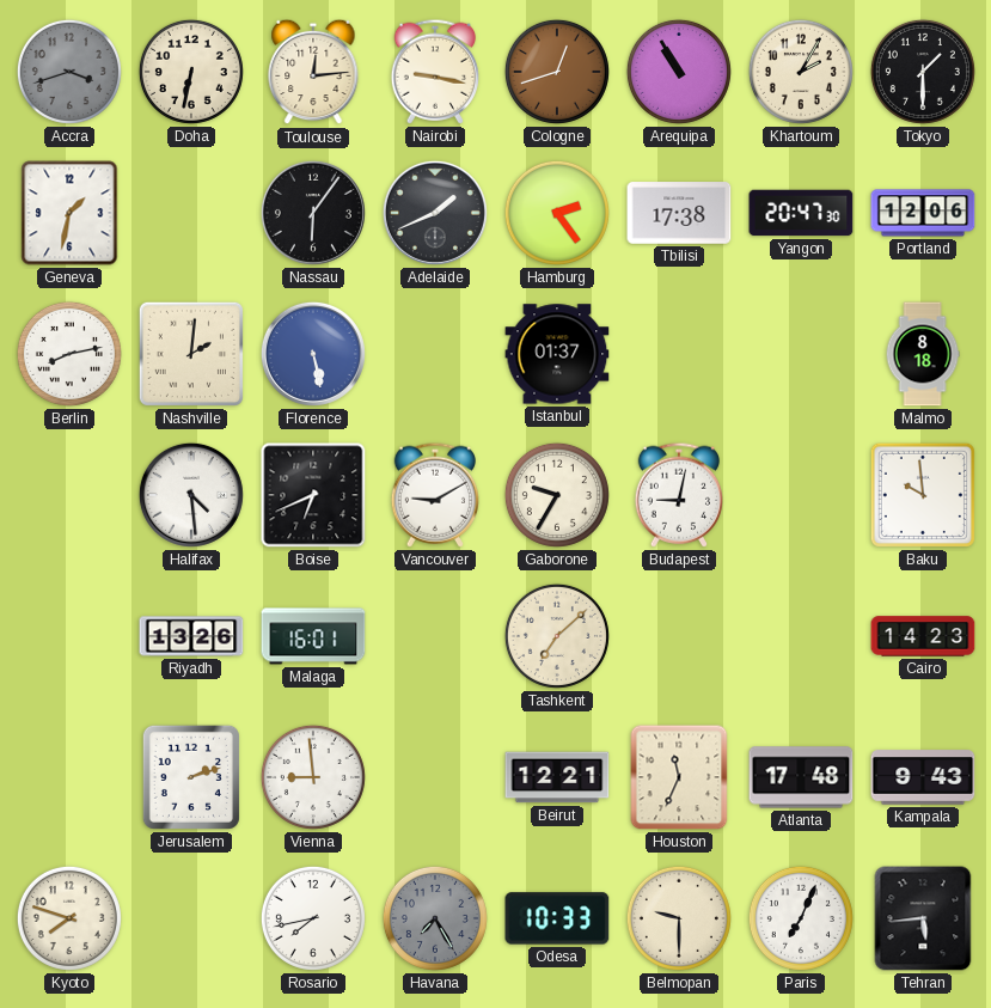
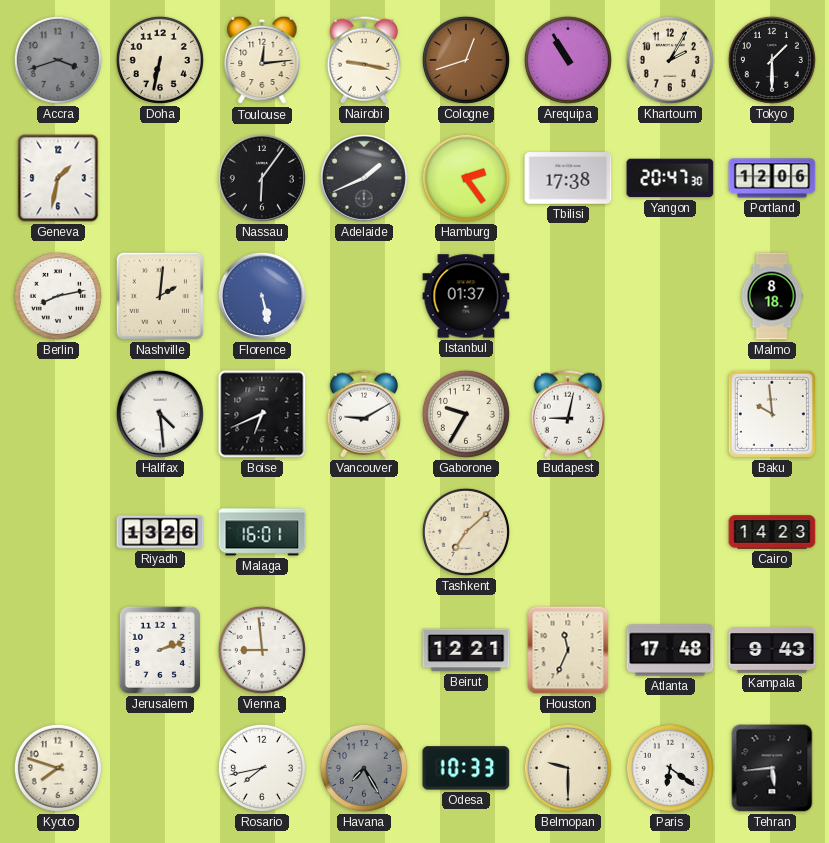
Paris: 7:04 -> 6:21
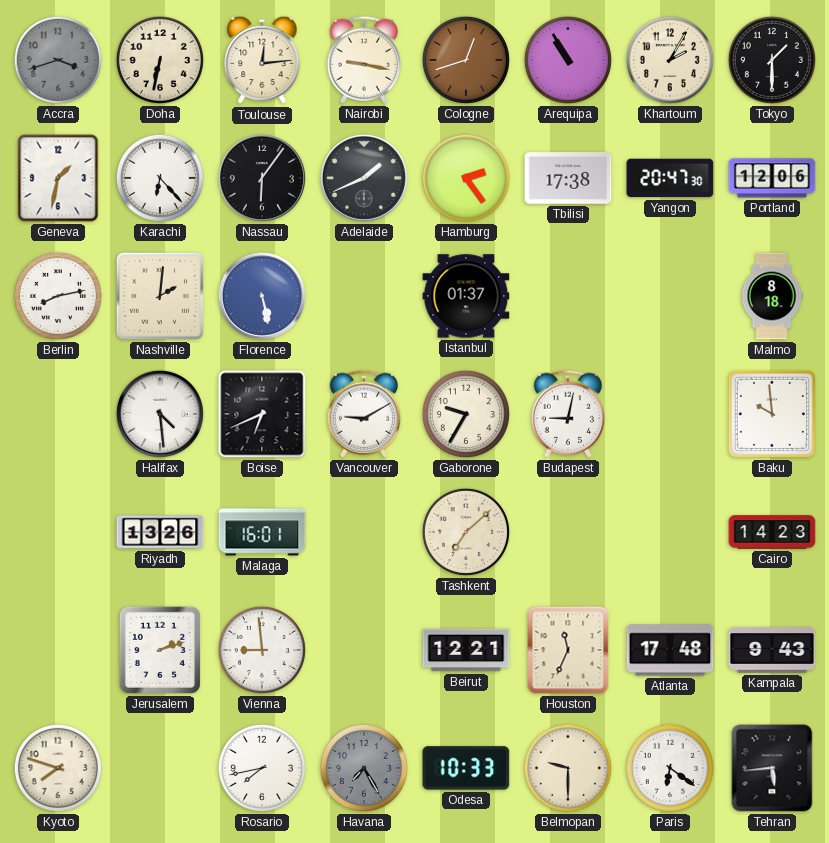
Karachi: none -> 6:23
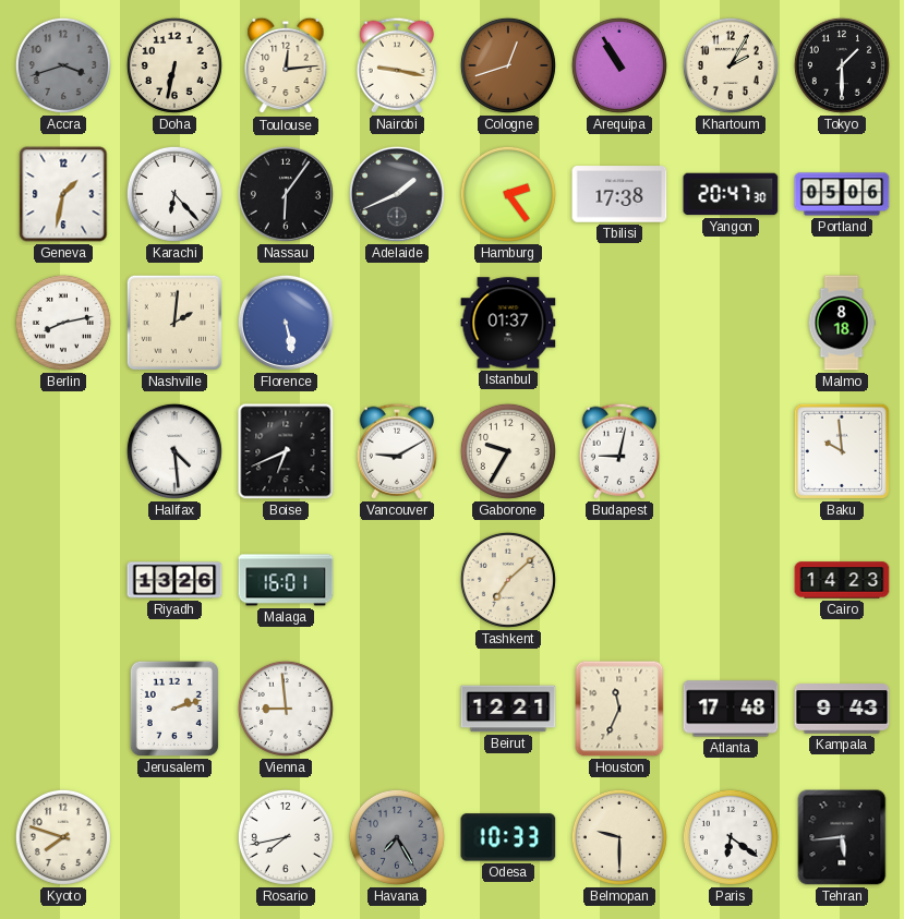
Portland: 12:06 -> 05:06
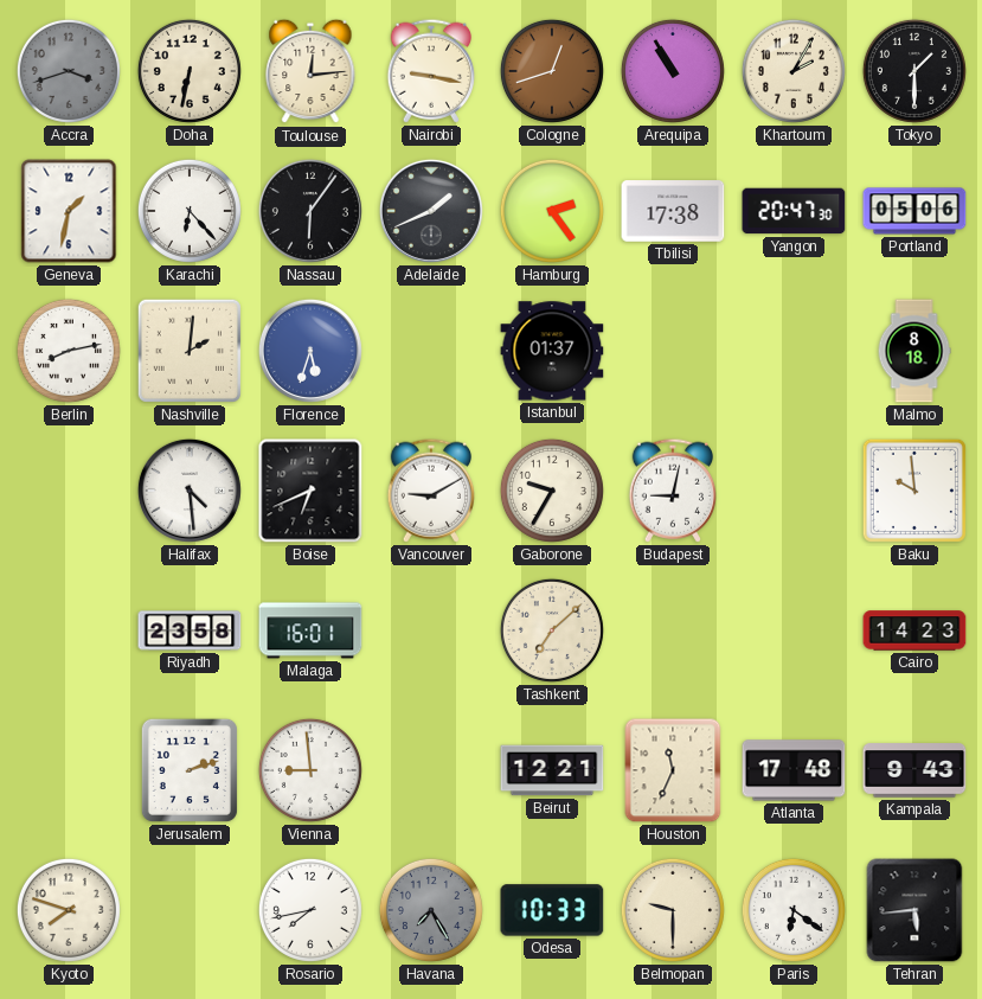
Florence: 5:28 -> 5:33
Riyadh: 13:26 -> 23:58
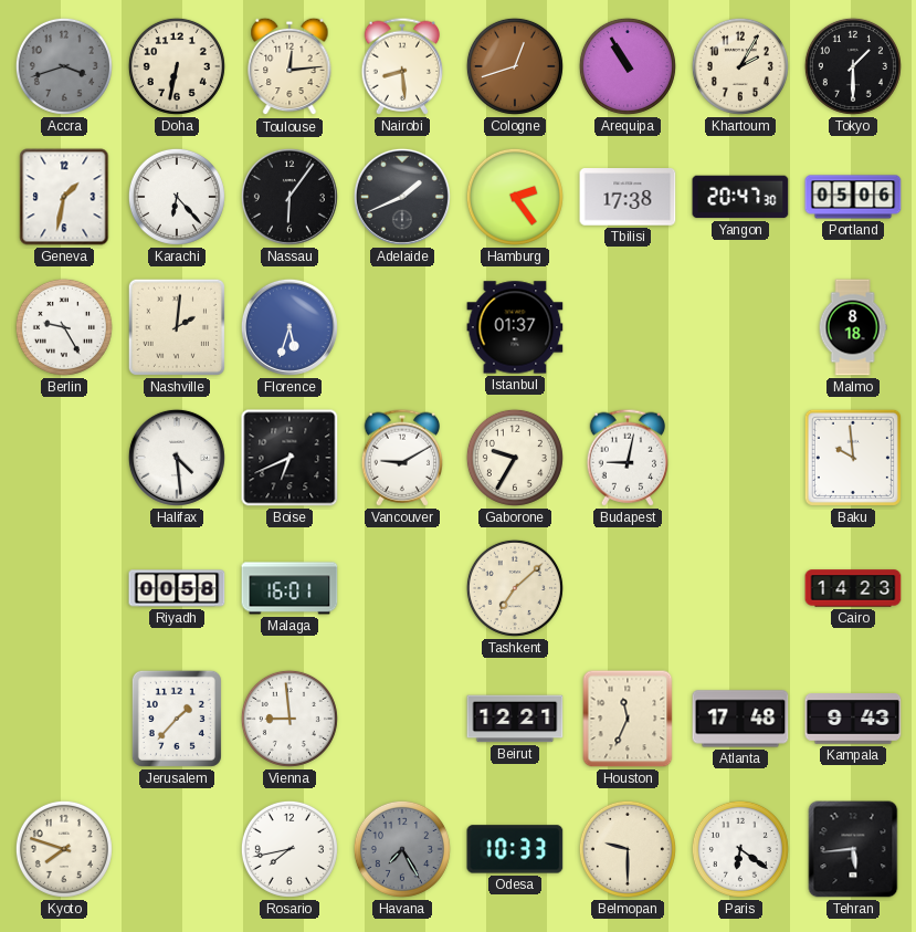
Nairobi: 9:17 -> 8:29
Berlin: 8:13 -> 9:25
Riyadh: 23:58 -> 00:58
Jerusalem: 2:12 -> 1:37
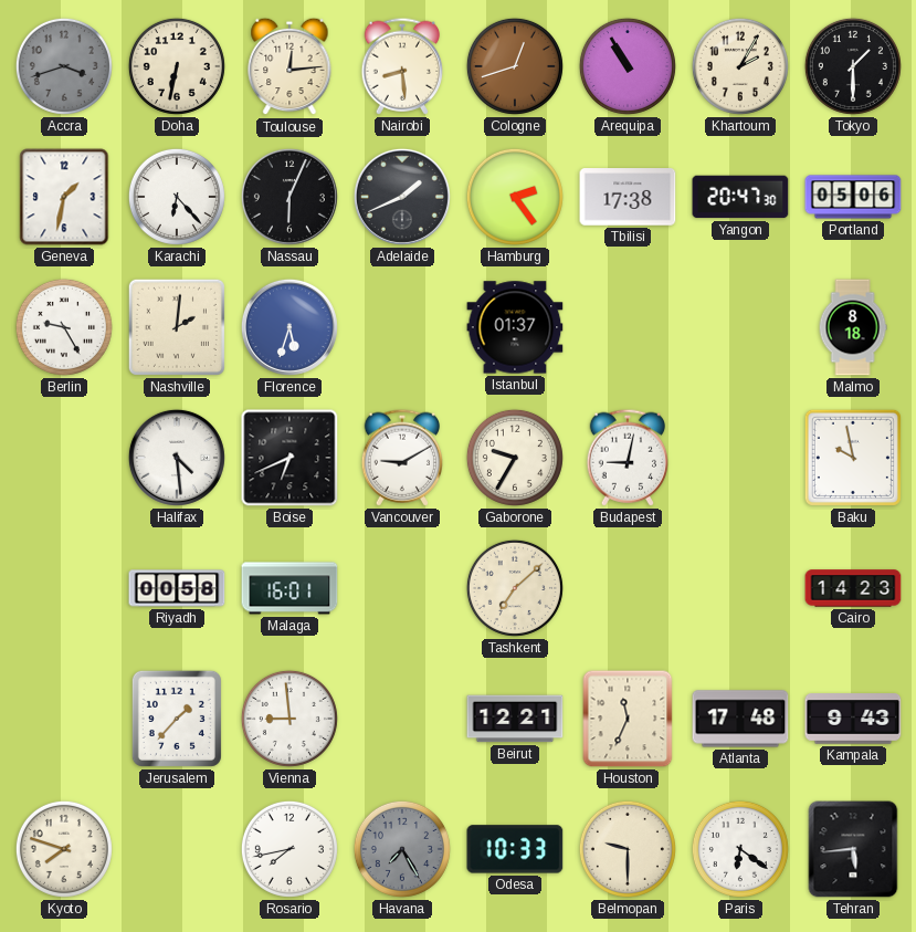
Nassau: 6:06 -> 6:04
Baku: 9:59 -> 9:58
